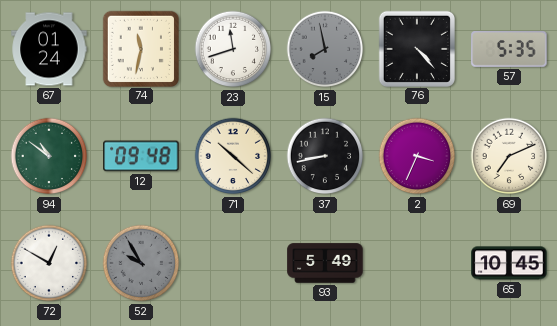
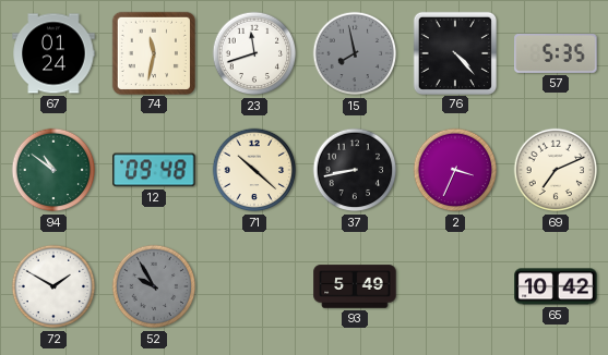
72: 12:50 -> 1:50
65: 10:45 -> 10:42
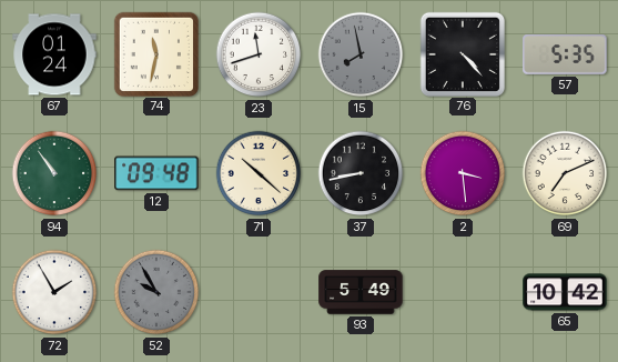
94: 10:51 -> 10:54
2: 3:34 -> 3:29
72: 1:50 -> 1:55
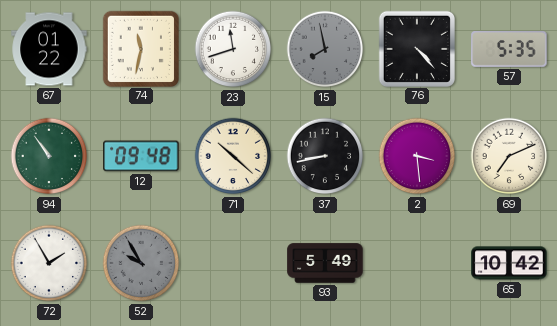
67: 01:24 -> 01:22
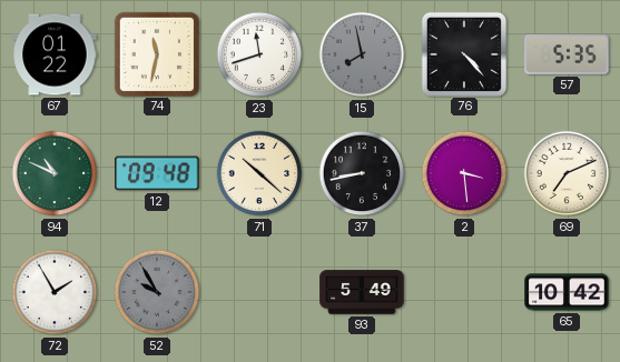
94: 10:54 -> 10:49
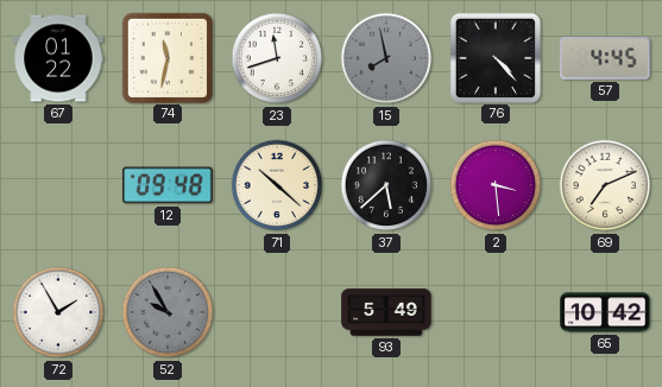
57: 5:35 -> 4:45
94: 10:49 -> none
37: 8:43 -> 5:38
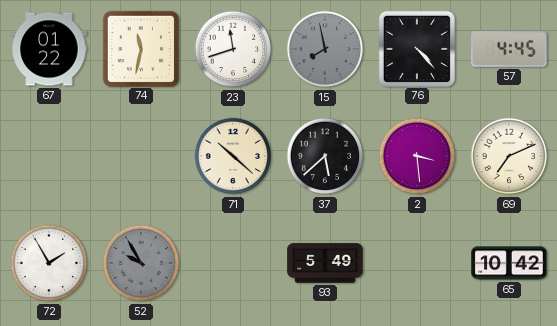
12: 09:48 -> none
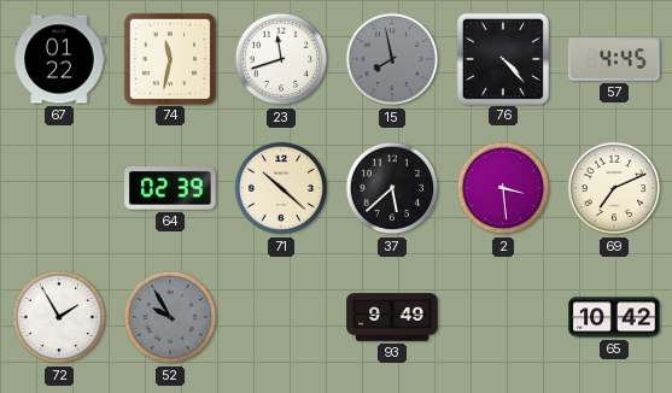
64: none -> 02:39
93: 5:49 -> 9:49
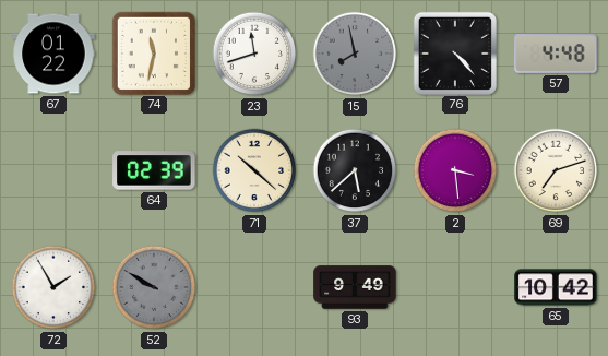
57: 4:45 -> 4:48
69: 7:11 -> 7:12
52: 9:55 -> 9:50
